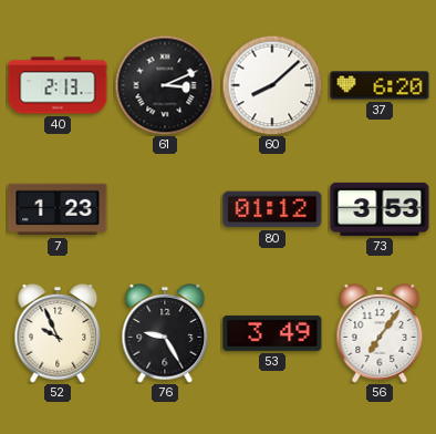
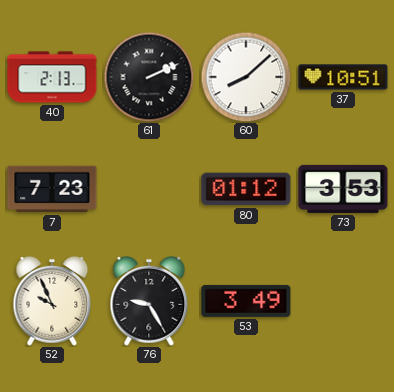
61: 3:11 -> 2:11
37: 6:20 -> 10:51
7: 1:23 -> 7:23
56: 7:06 -> none
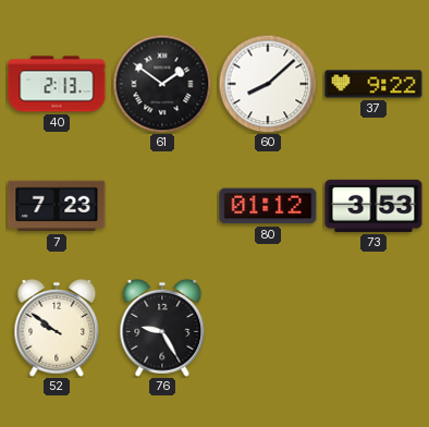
61: 2:11 -> 1:51
37: 10:51 -> 9:22
52: 9:56 -> 9:51
53: 3:49 -> none
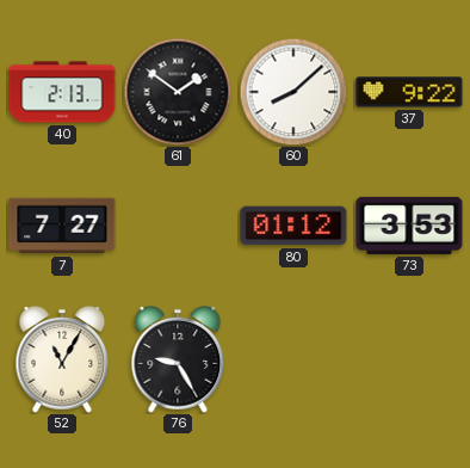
7: 7:23 -> 7:27
52: 9:51 -> 11:05
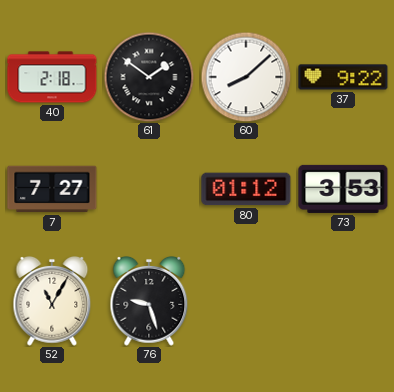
40: 2:13 -> 2:18
76: 9:25 -> 9:27
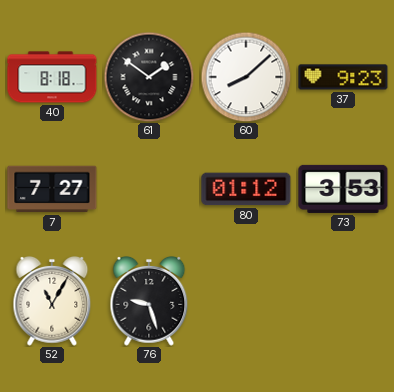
40: 2:18 -> 8:18
37: 9:22 -> 9:23
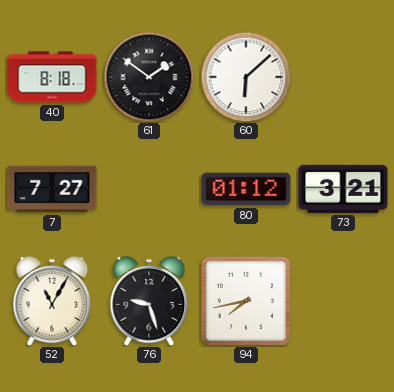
60: 8:08 -> 6:08
37: 9:23 -> none
73: 3:53 -> 3:21
94: none -> 7:43
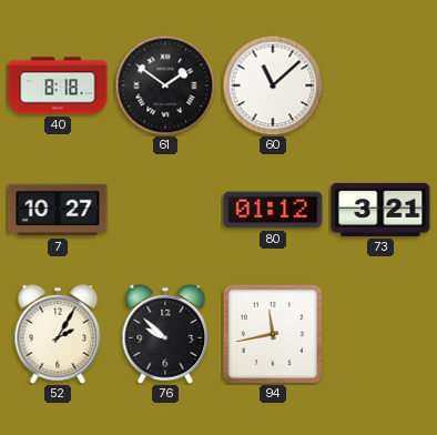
60: 6:08 -> 11:08
7: 7:27 -> 10:27
52: 11:05 -> 2:05
76: 9:27 -> 9:52
94: 7:43 -> 11:43
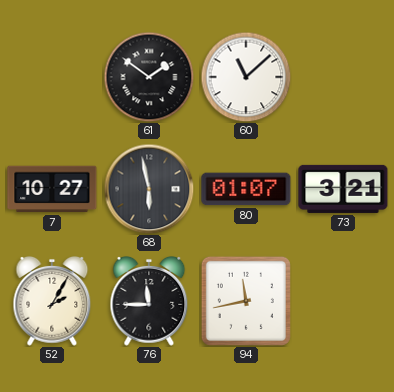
40: 8:18 -> none
68: none -> 5:58
80: 01:12 -> 01:07
76: 9:52 -> 11:45
